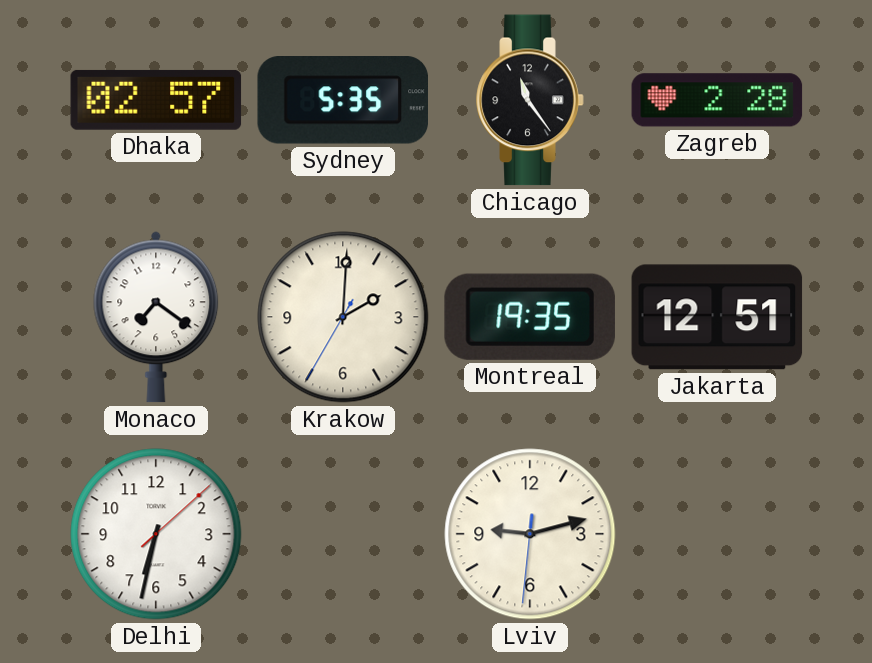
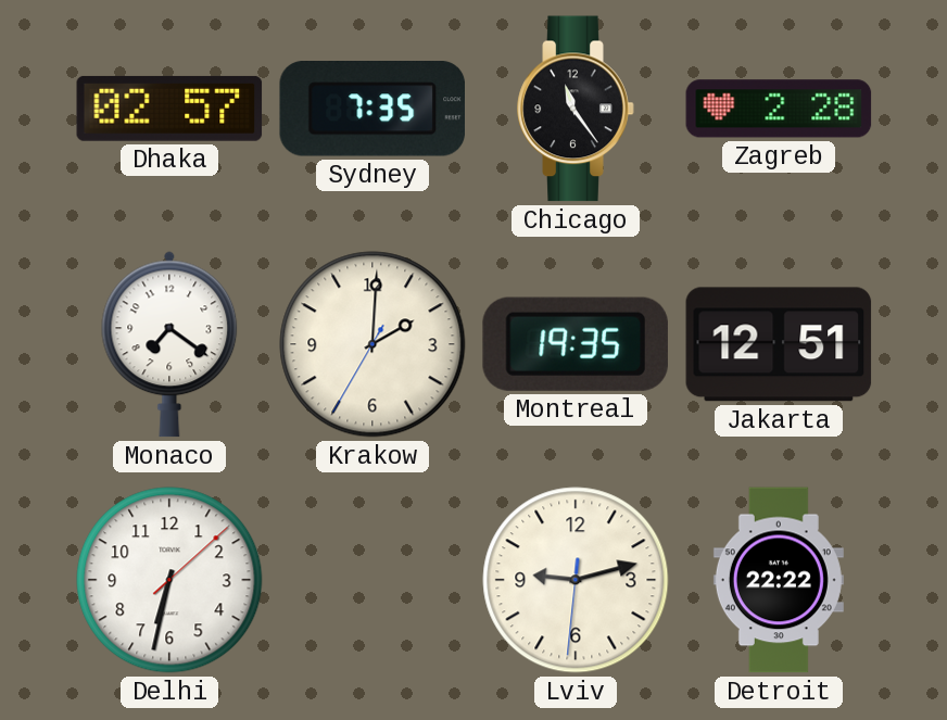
Sydney: 5:35 -> 7:35
Detroit: none -> 22:22
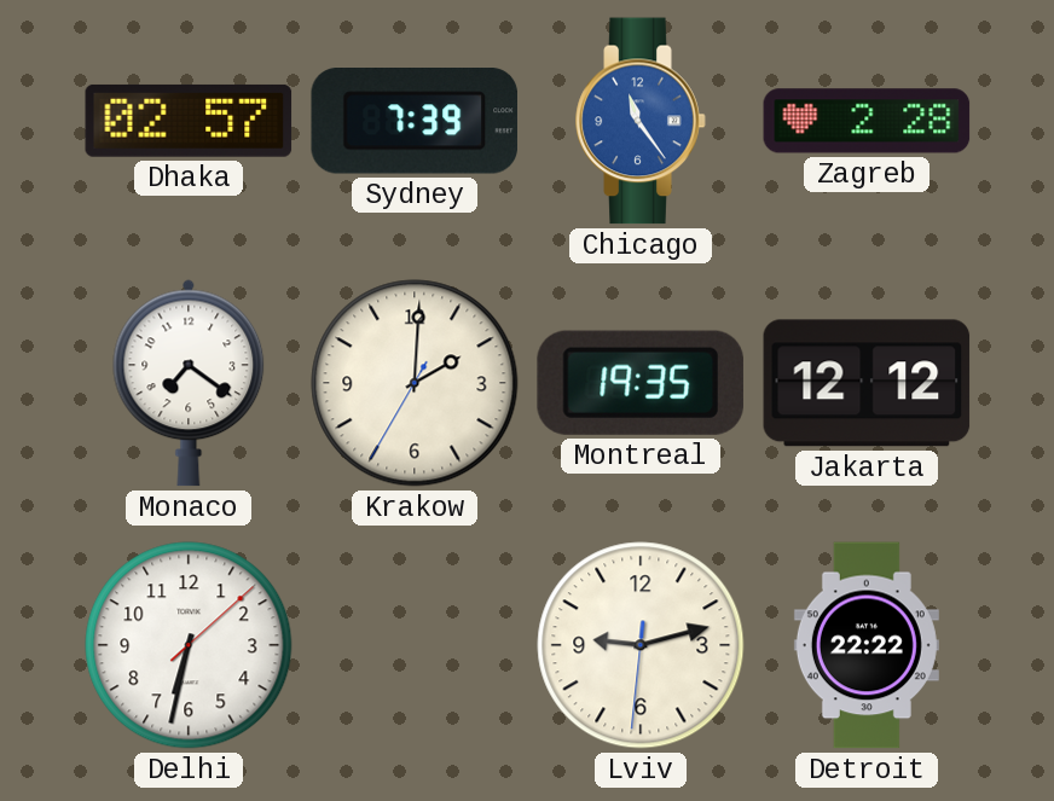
Sydney: 7:35 -> 7:39
Chicago dial: black -> blue
Jakarta: 12:51 -> 12:12
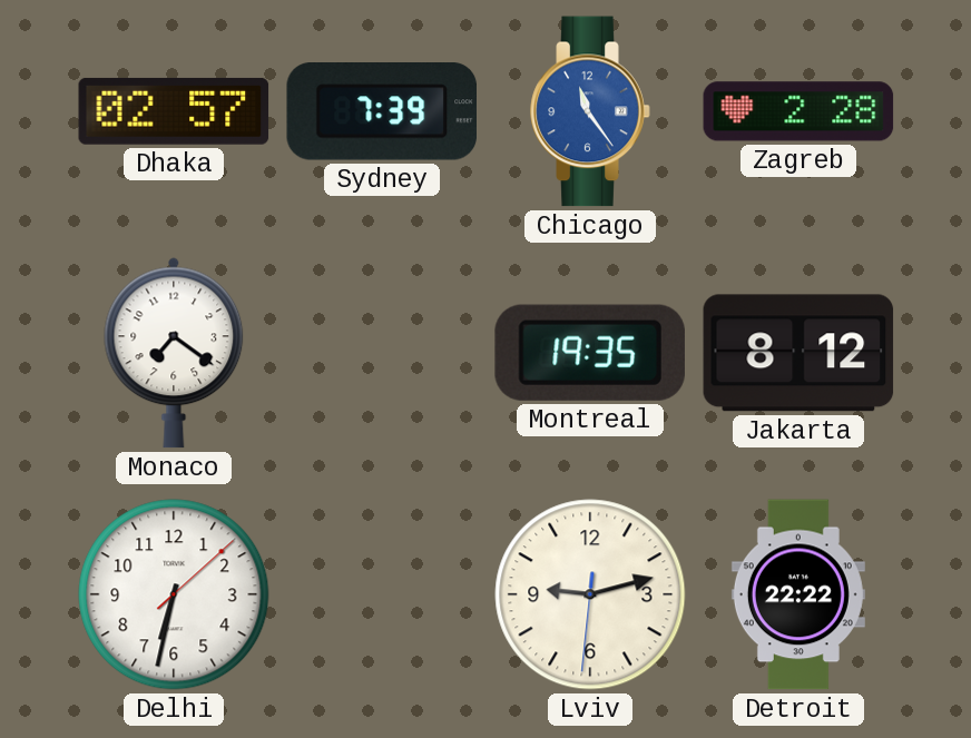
Krakow: 2:00 -> none
Jakarta: 12:12 -> 8:12
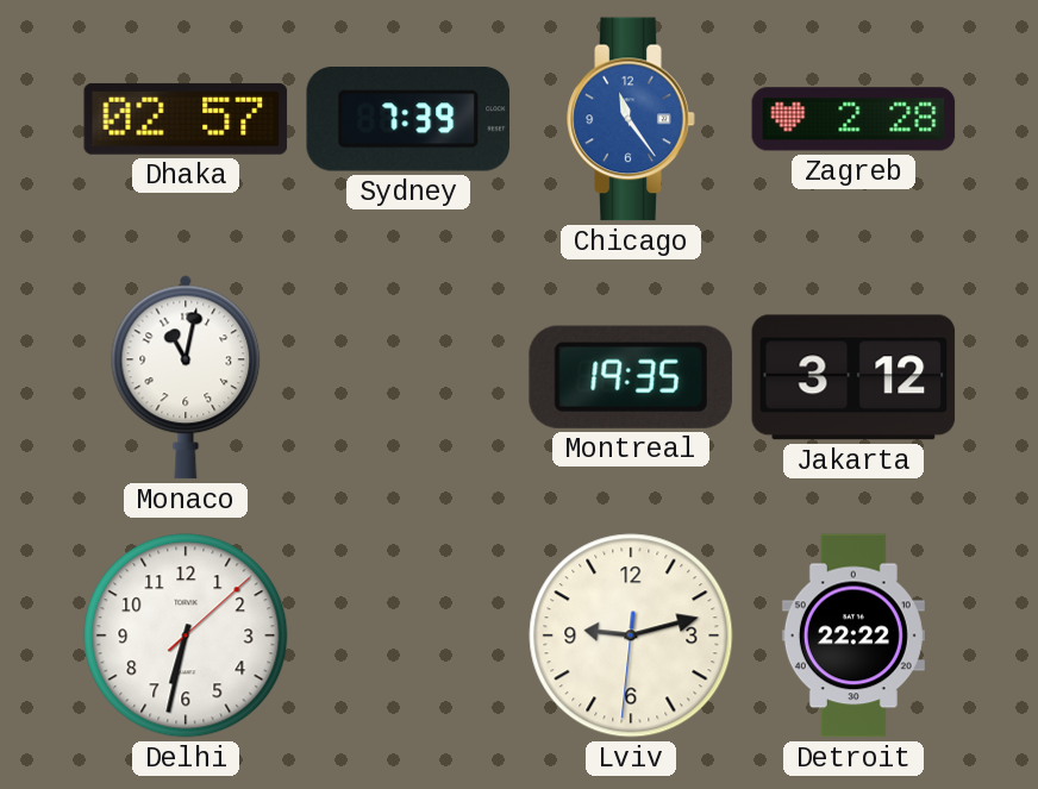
Monaco: 7:21 -> 11:02
Jakarta: 8:12 -> 3:12
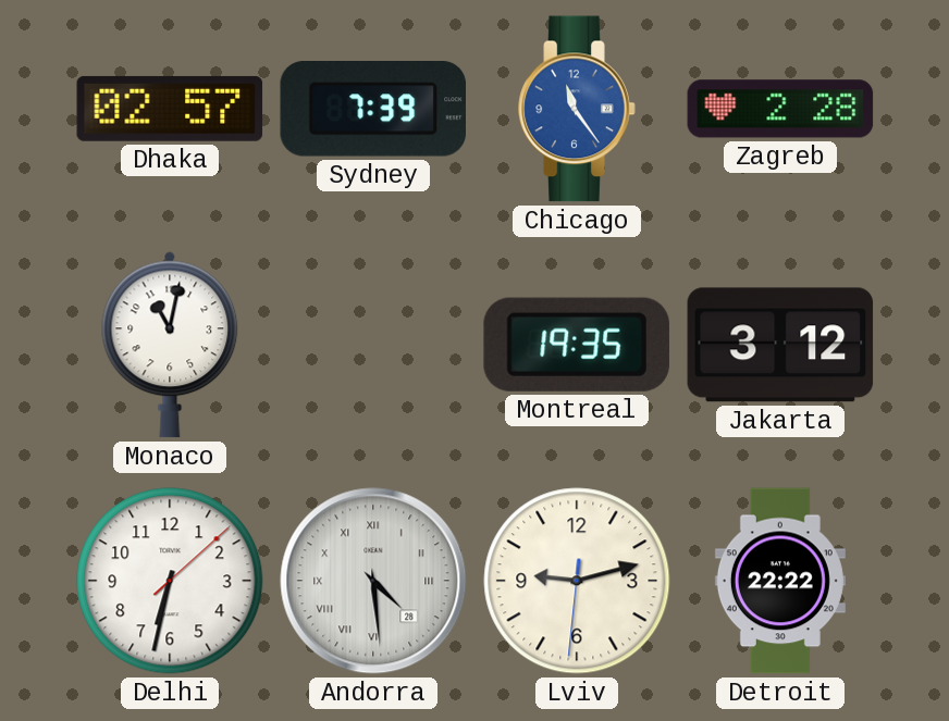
Andorra: none -> 4:29
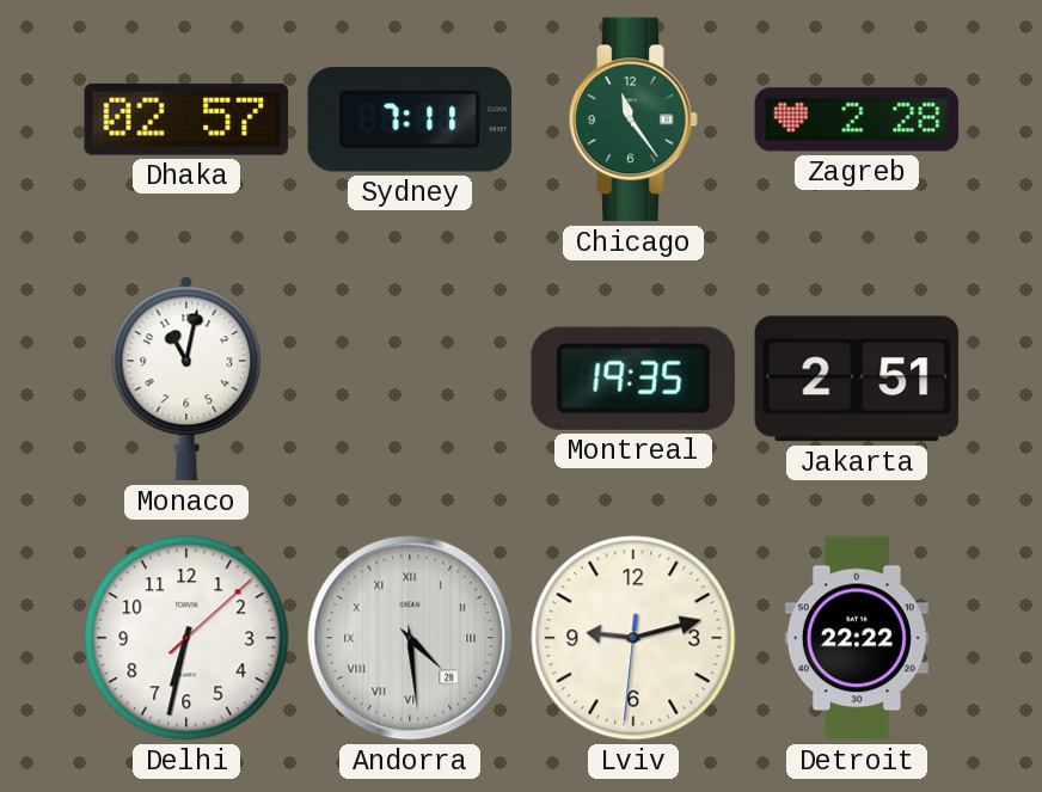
Sydney: 7:39 -> 7:11
Chicago dial: blue -> green
Jakarta: 3:12 -> 2:51
